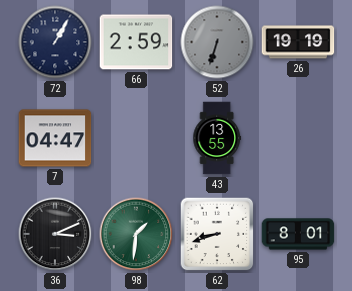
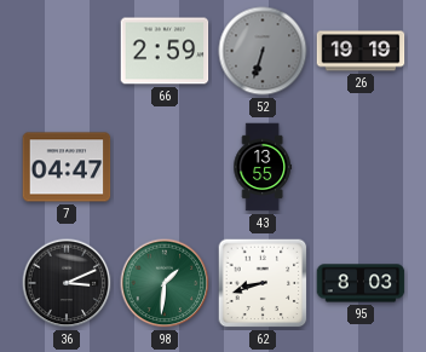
72: 1:05 -> none
95: 8:01 -> 8:03
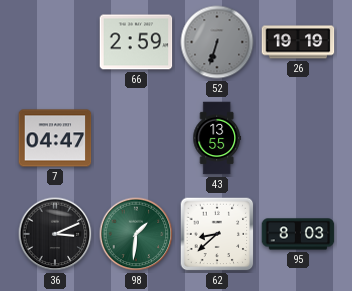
62: 8:42 -> 8:38
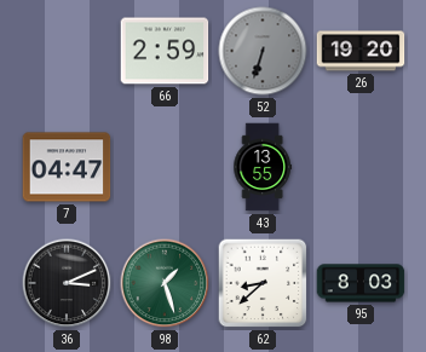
26: 19:19 -> 19:20
98: 1:31 -> 1:27
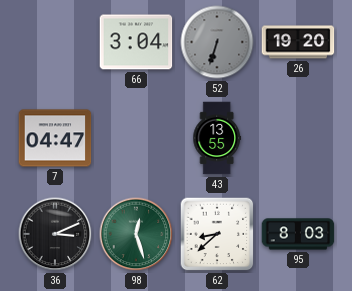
66: 2:59 -> 3:04
98: 1:27 -> 12:27
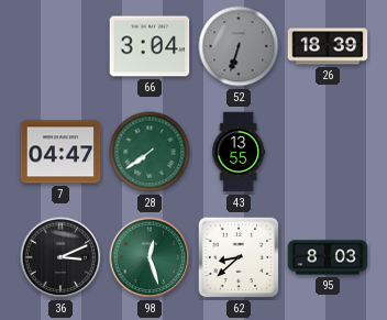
26: 19:20 -> 18:39
28: none -> 7:39
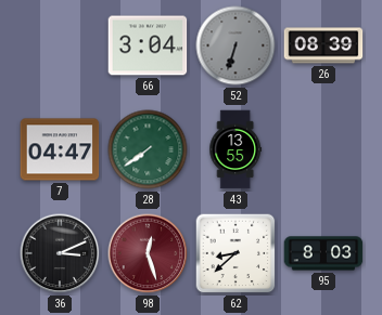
26: 18:39 -> 08:39
98 dial: green -> burgundy
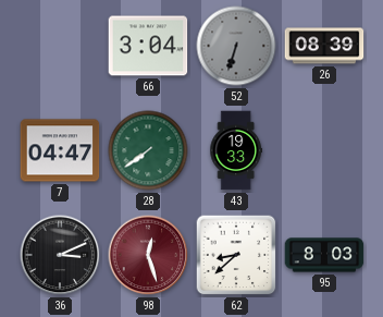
43: 13:55 -> 19:33
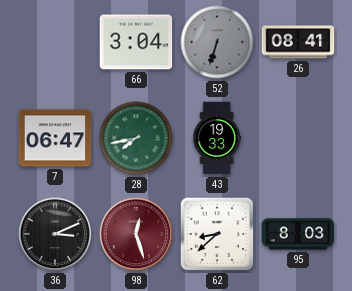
26: 08:39 -> 08:41
7: 04:47 -> 06:47
28: 7:39 -> 7:43
